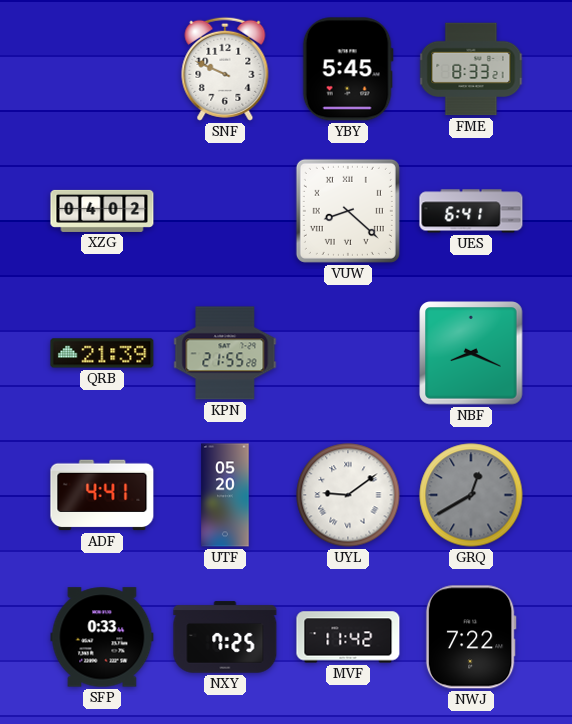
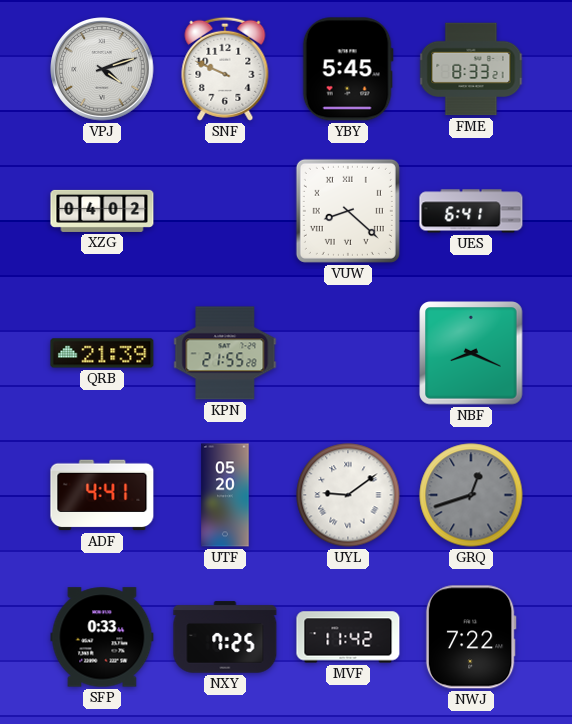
VPJ: none -> 4:12
GRQ: 12:40 -> 12:42
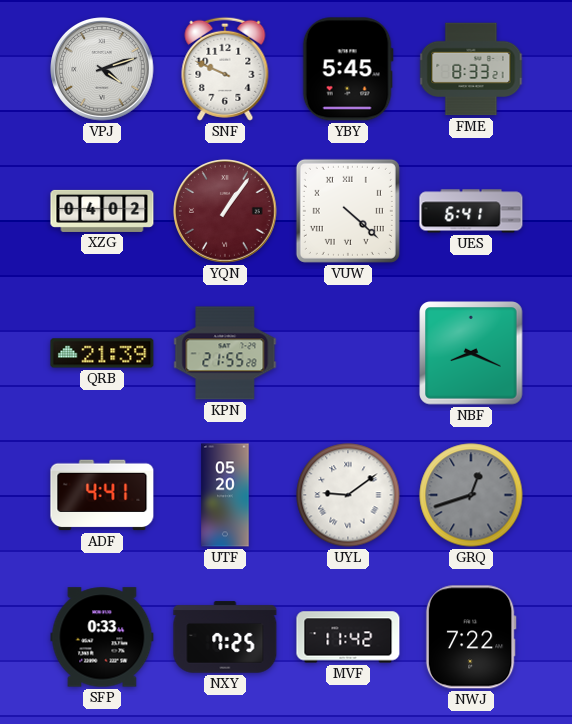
YQN: none -> 1:06
VUW: 8:22 -> 4:22
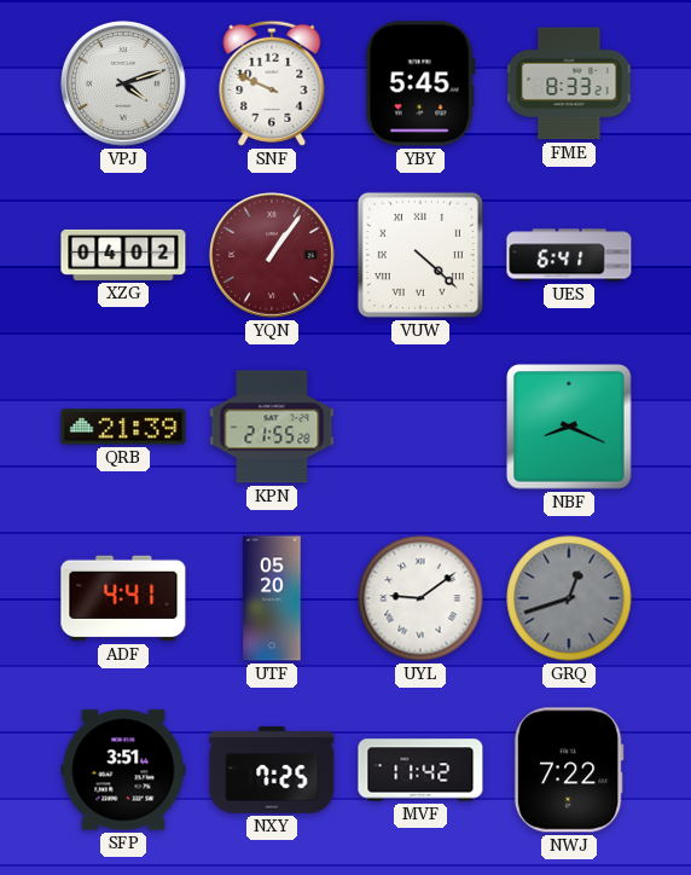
SFP: 0:33 -> 3:51
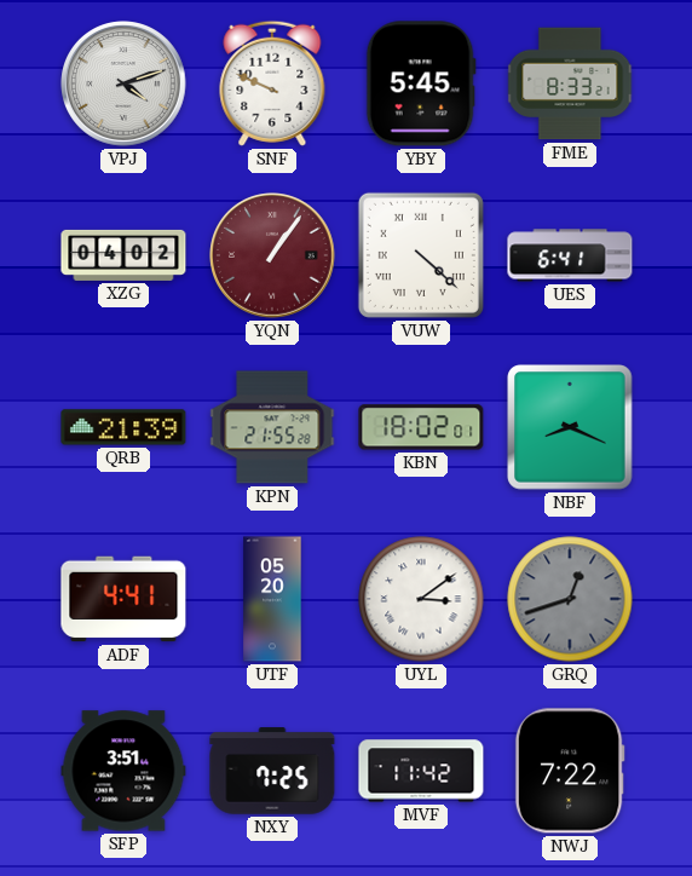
KBN: none -> 18:02
UYL: 9:09 -> 3:09
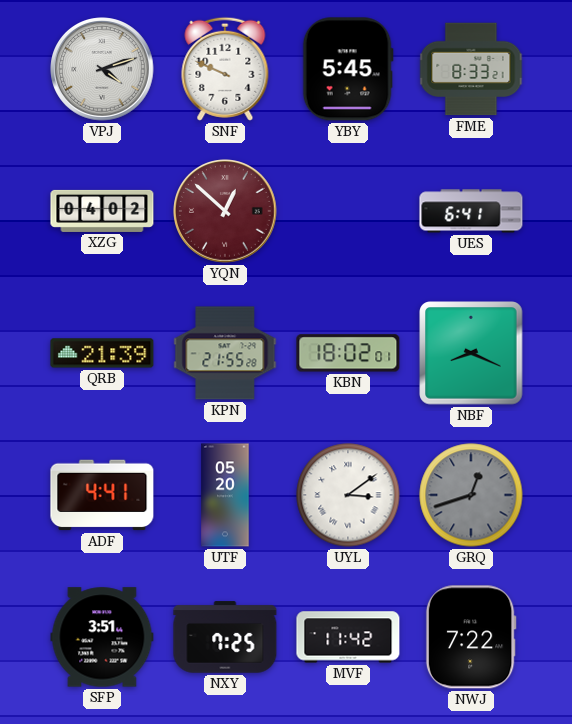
YQN: 1:06 -> 12:52
VUW: 4:22 -> none
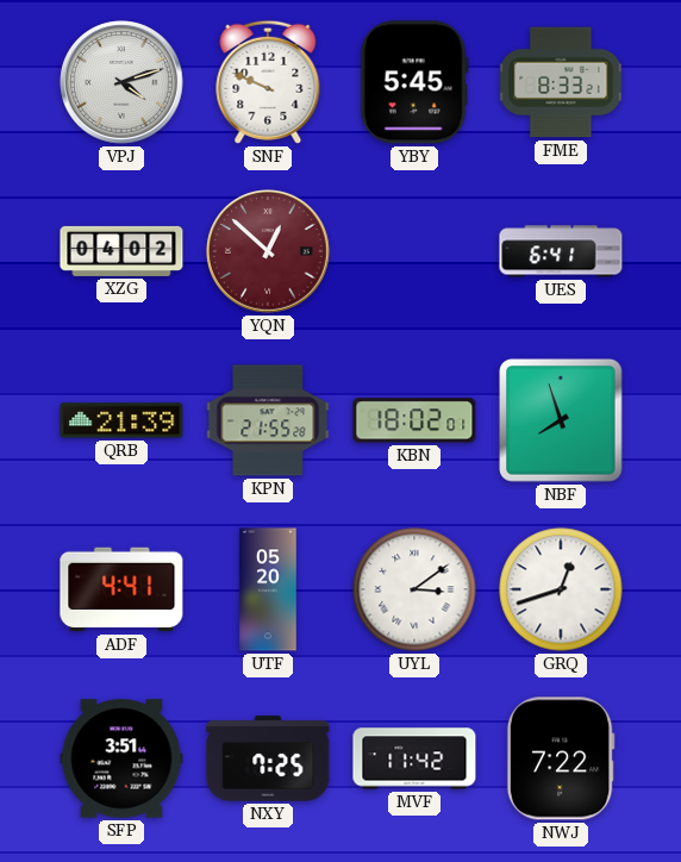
NBF: 8:19 -> 7:57
GRQ dial: grey -> white
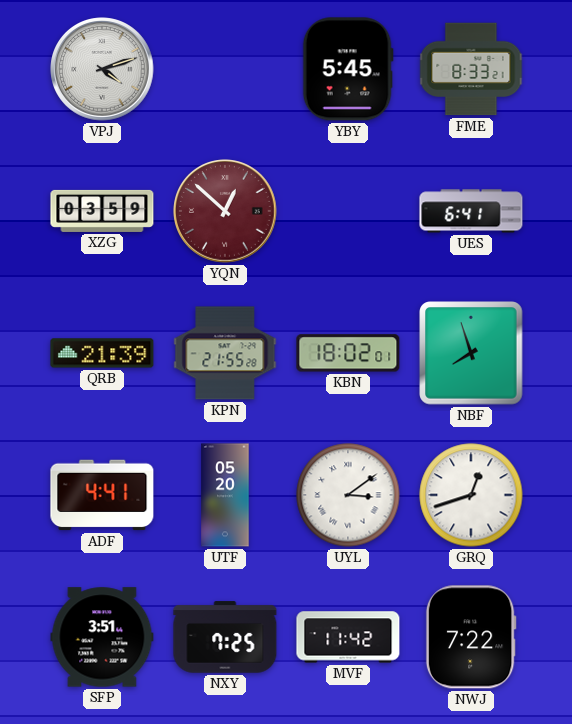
SNF: 9:49 -> none
XZG: 04:02 -> 03:59
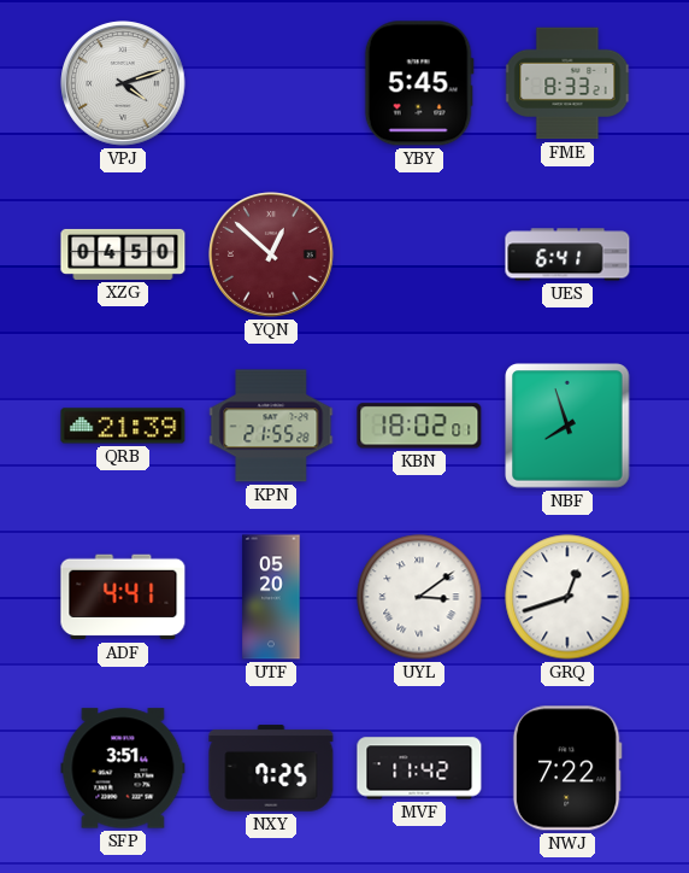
XZG: 03:59 -> 04:50
